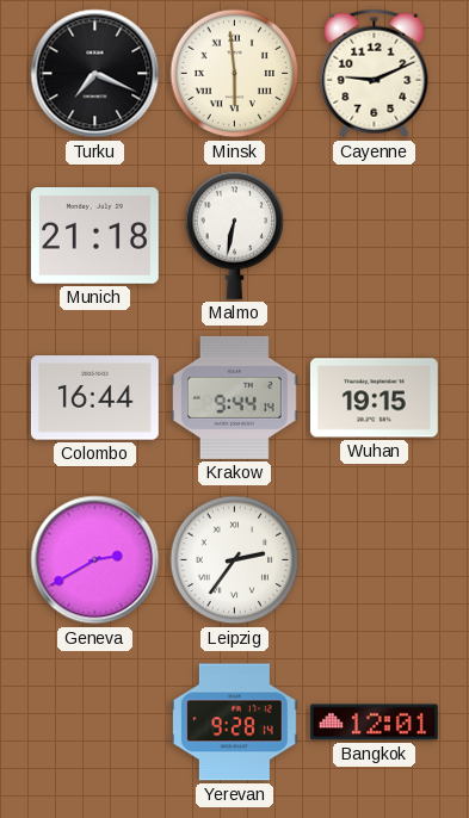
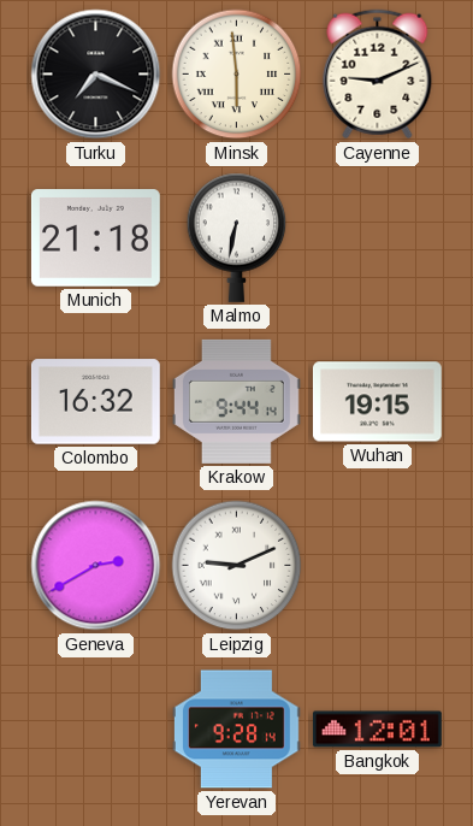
Colombo: 16:44 -> 16:32
Leipzig: 2:36 -> 9:11
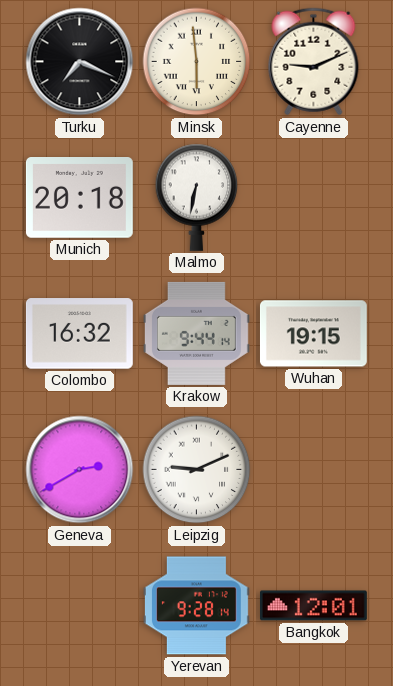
Munich: 21:18 -> 20:18
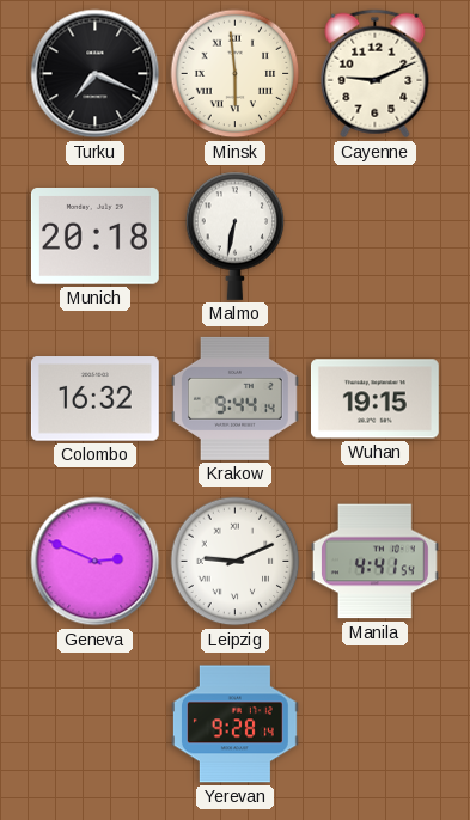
Geneva: 2:40 -> 2:49
Manila: none -> 4:41
Bangkok: 12:01 -> none
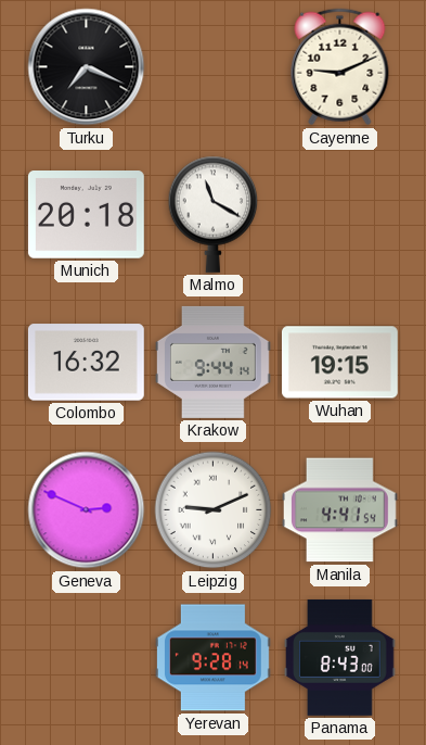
Minsk: 5:59 -> none
Malmo: 6:32 -> 11:20
Panama: none -> 8:43
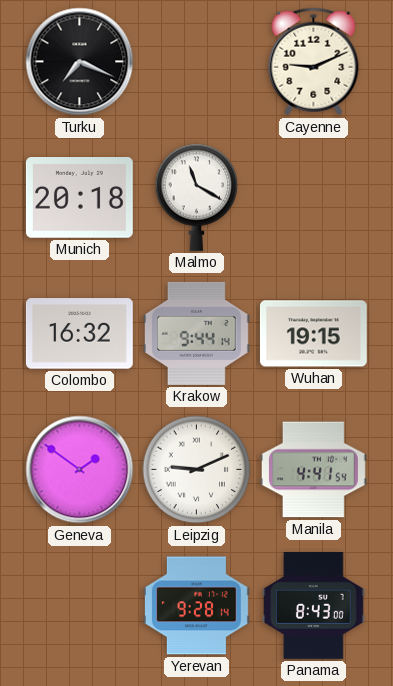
Geneva: 2:49 -> 1:51
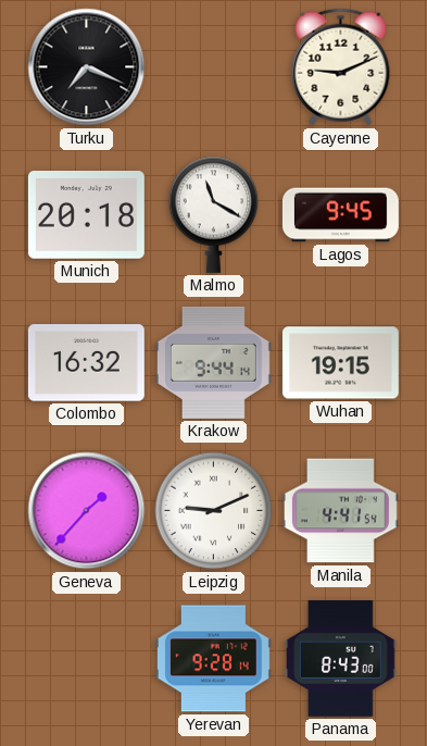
Lagos: none -> 9:45
Geneva: 1:51 -> 1:37
